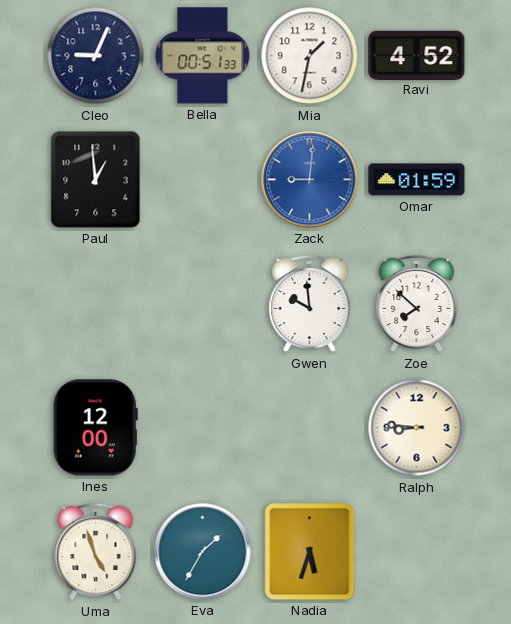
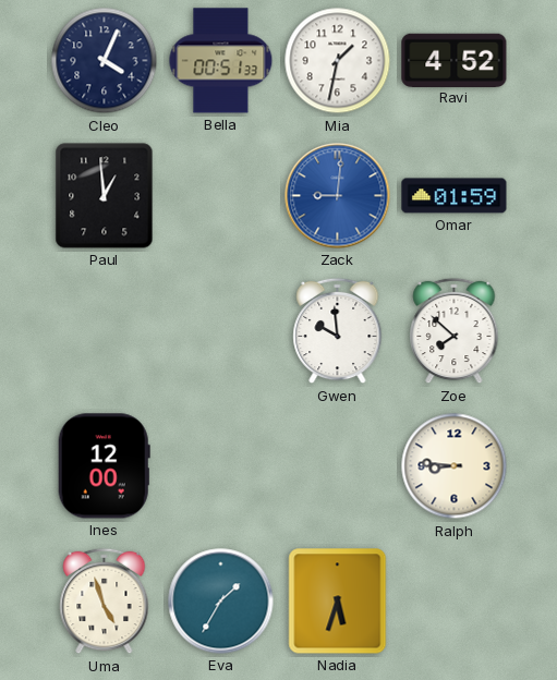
Cleo: 9:04 -> 4:04
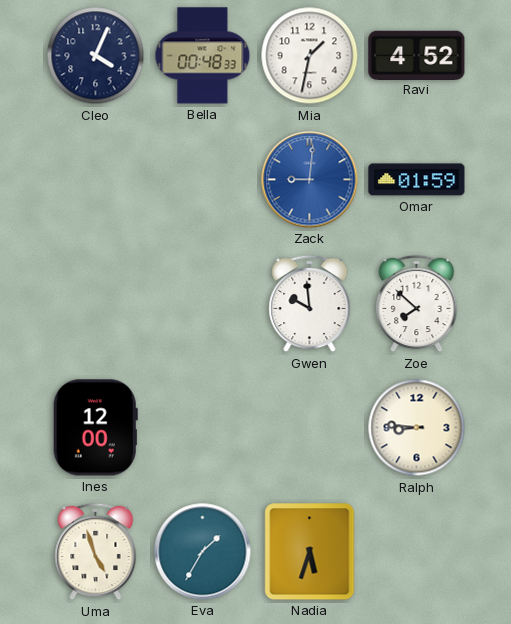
Bella: 00:51 -> 00:48
Paul: 12:59 -> none
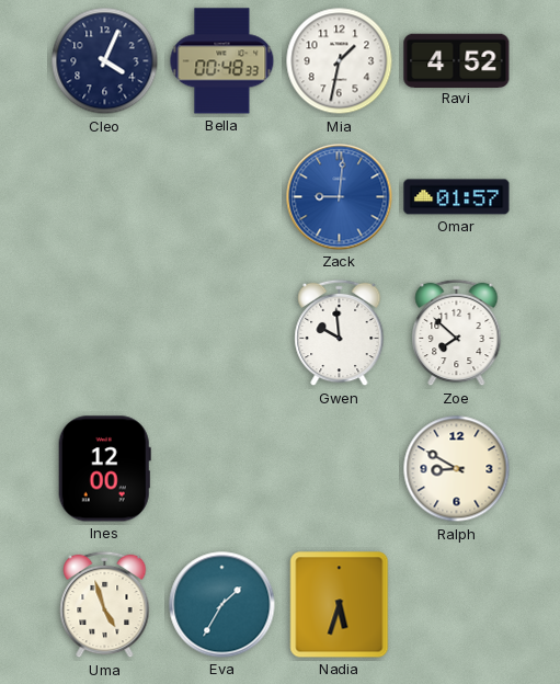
Omar: 01:59 -> 01:57
Ralph: 8:46 -> 8:50
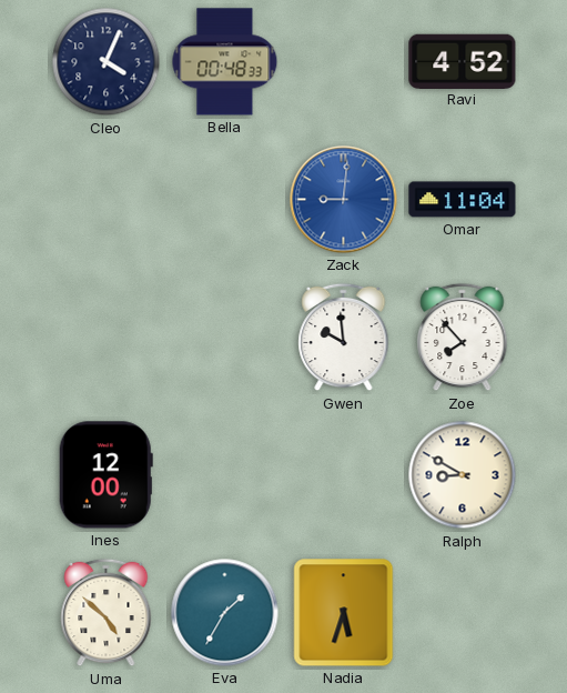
Mia: 1:32 -> none
Omar: 01:57 -> 11:04
Zoe: 7:52 -> 7:53
Uma: 4:57 -> 4:52
